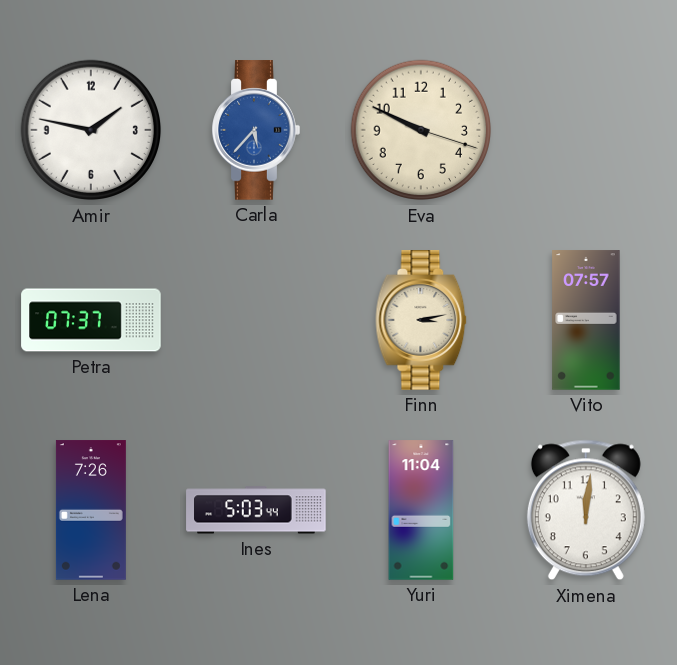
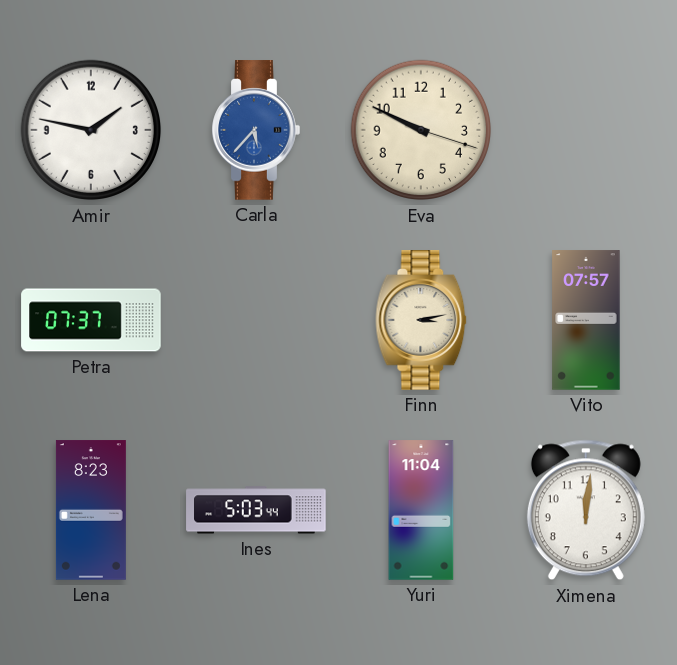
Lena: 7:26 -> 8:23
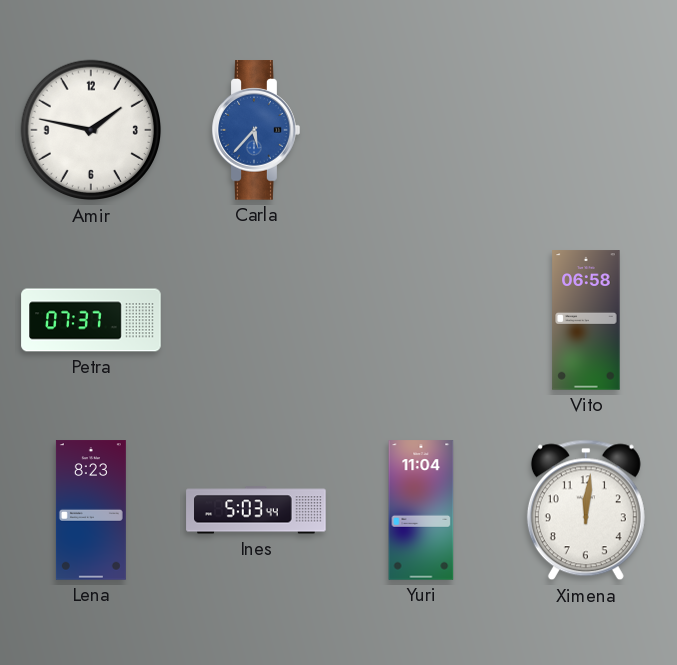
Eva: 9:49 -> none
Finn: 3:13 -> none
Vito: 07:57 -> 06:58
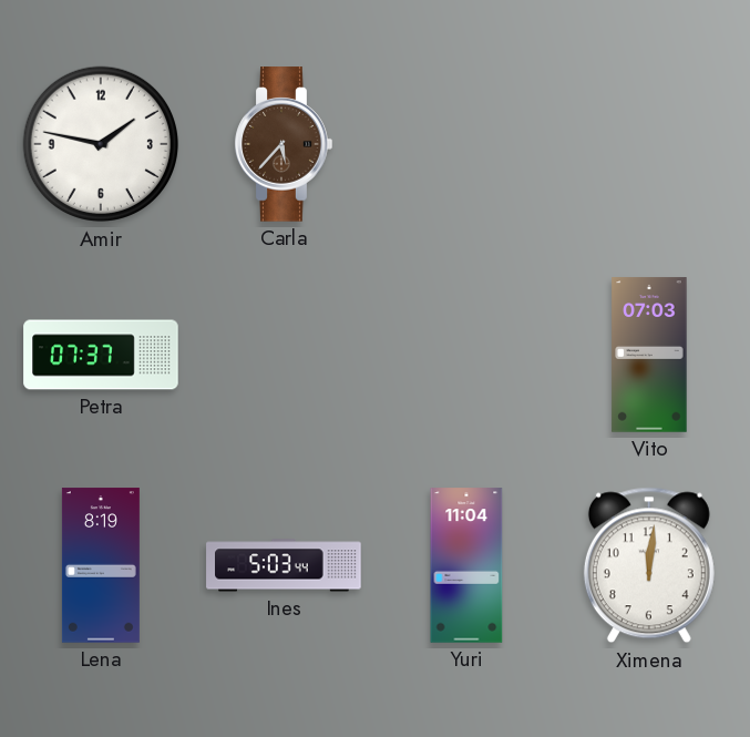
Carla dial: blue -> brown
Vito: 06:58 -> 07:03
Lena: 8:23 -> 8:19
